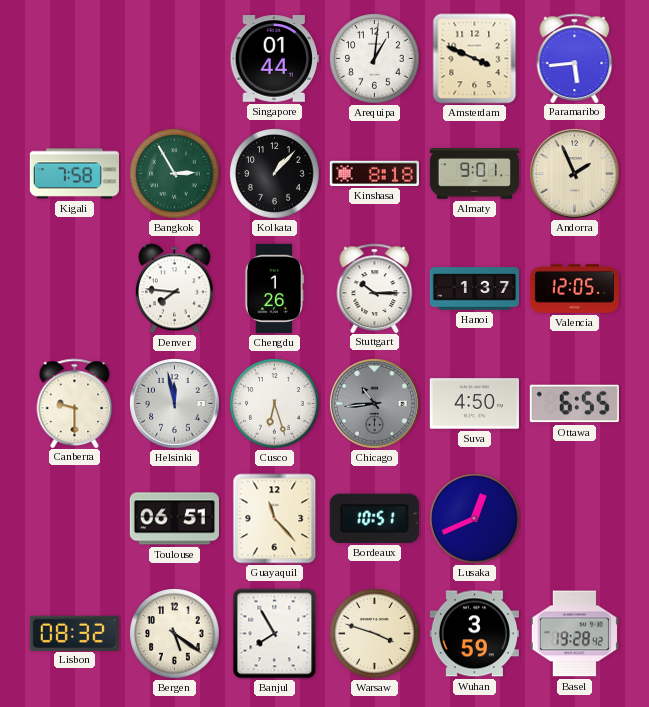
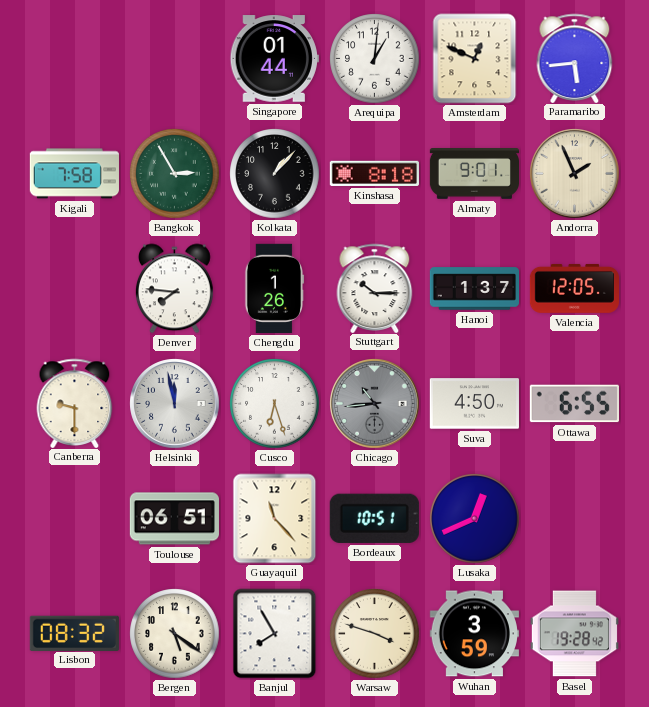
Amsterdam: 3:49 -> 12:49
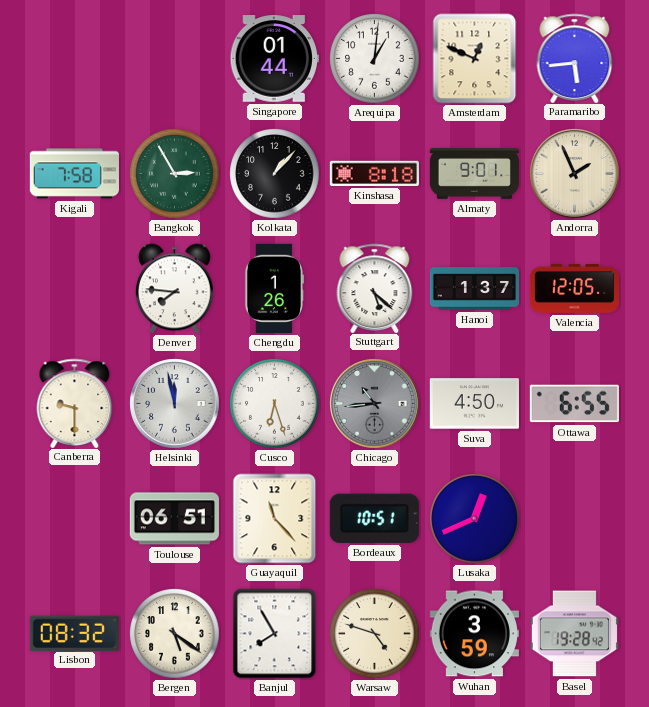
Stuttgart: 10:15 -> 5:22
Warsaw: 3:48 -> 4:48
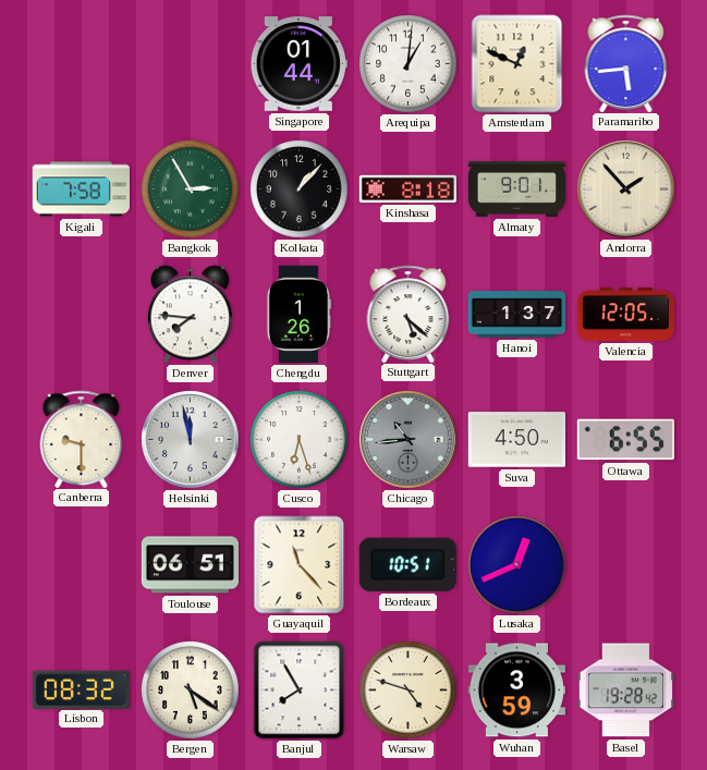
Andorra: 1:56 -> 1:53
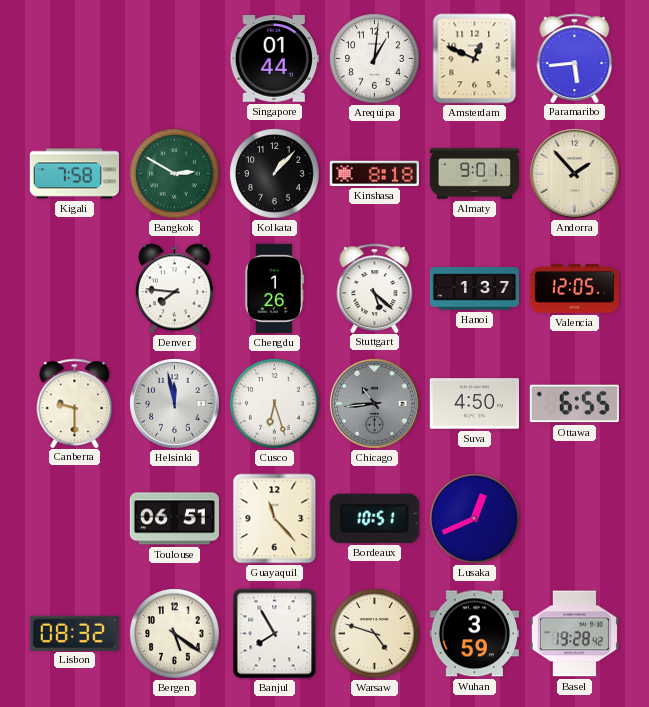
Bangkok: 2:55 -> 2:50
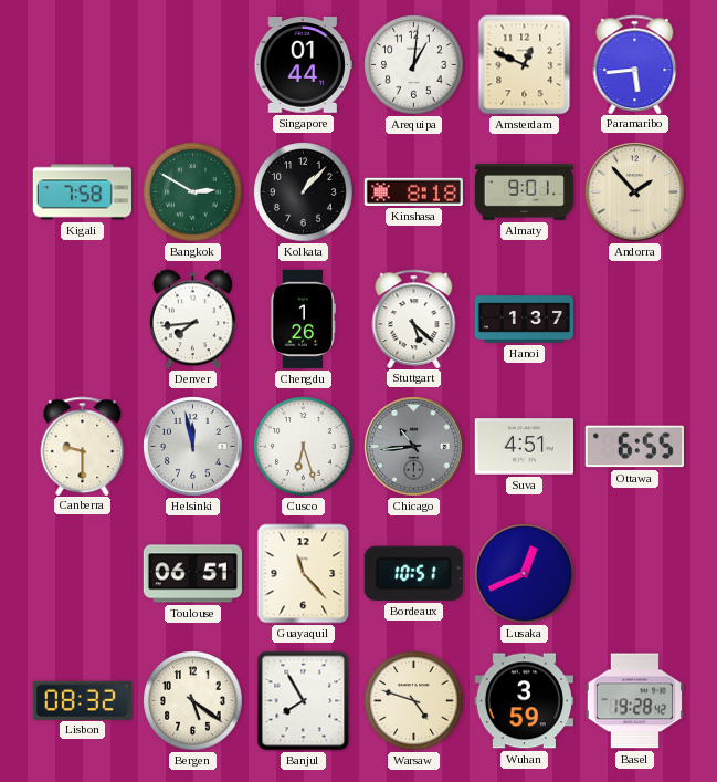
Denver: 7:46 -> 7:44
Valencia: 12:05 -> none
Suva: 4:50 -> 4:51
